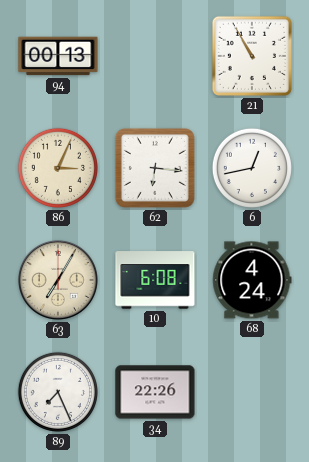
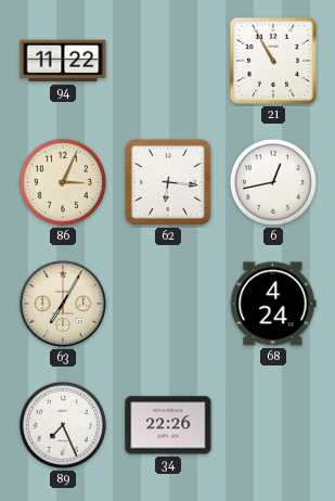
94: 00:13 -> 11:22
10: 6:08 -> none
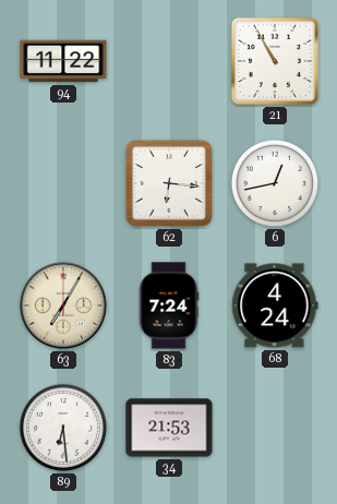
86: 3:04 -> none
83: none -> 7:24
89: 7:26 -> 6:29
34: 22:26 -> 21:53
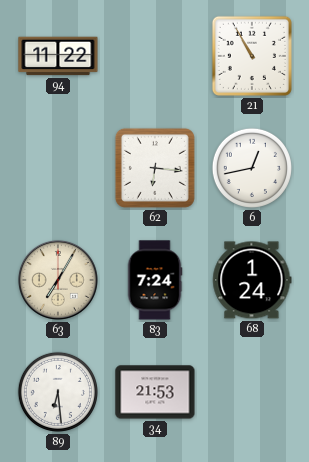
68: 4:24 -> 1:24
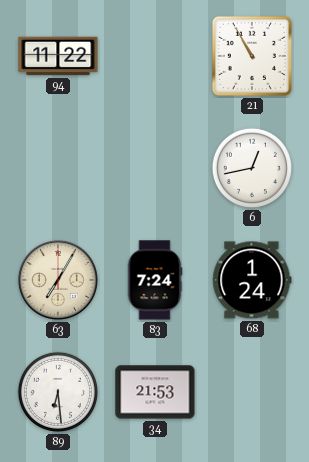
62: 6:16 -> none
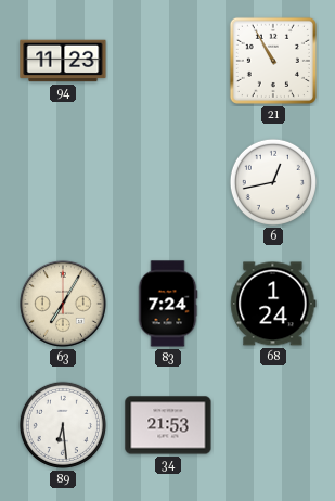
94: 11:22 -> 11:23
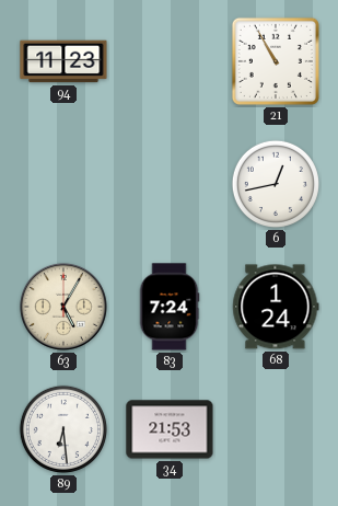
63: 7:05 -> 5:05
